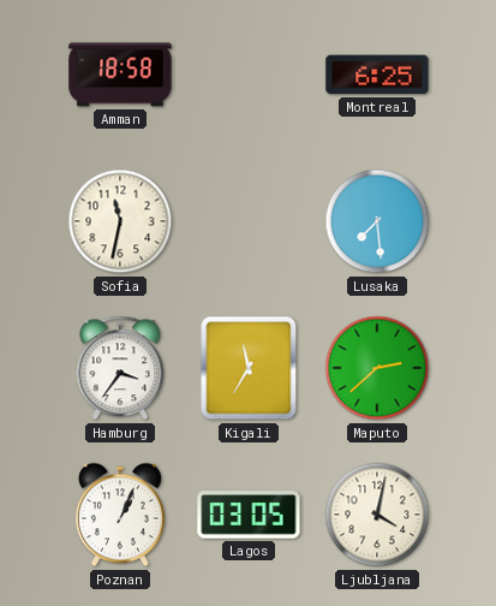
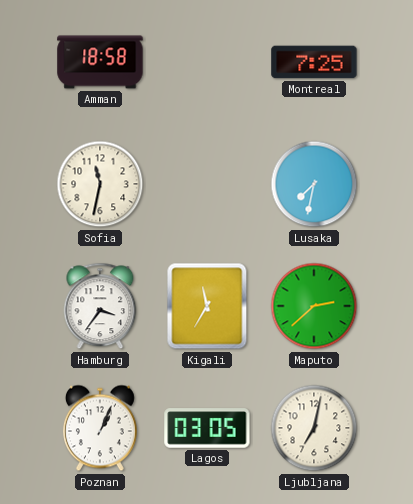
Montreal: 6:25 -> 7:25
Lusaka: 7:29 -> 7:32
Ljubljana: 4:02 -> 7:02
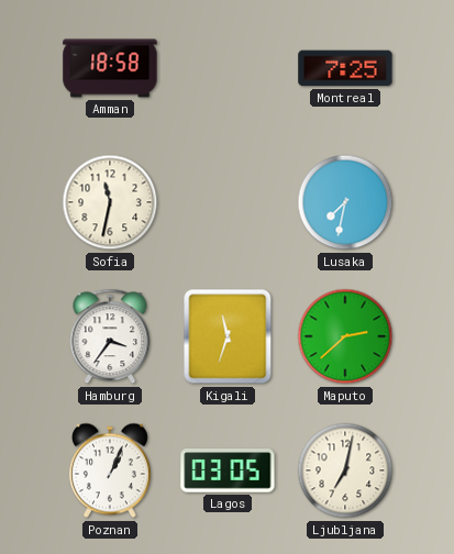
Kigali: 11:35 -> 11:33
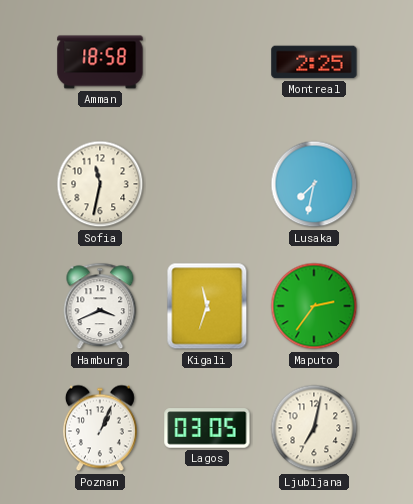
Montreal: 7:25 -> 2:25
Hamburg: 3:36 -> 3:41
Maputo: 2:38 -> 2:36
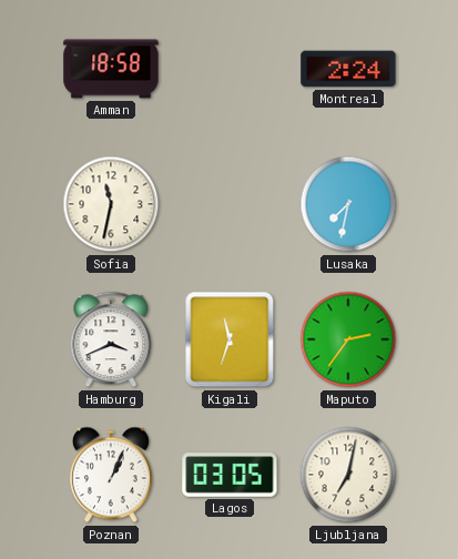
Montreal: 2:25 -> 2:24
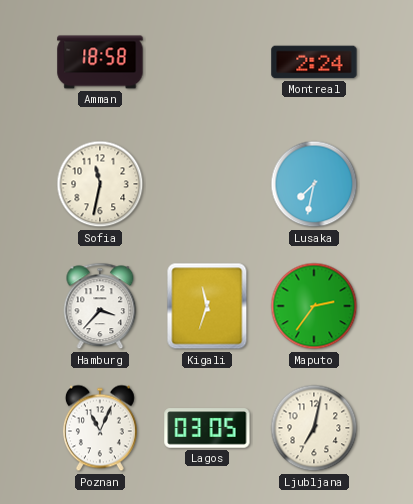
Hamburg: 3:41 -> 3:37
Poznan: 1:04 -> 11:04
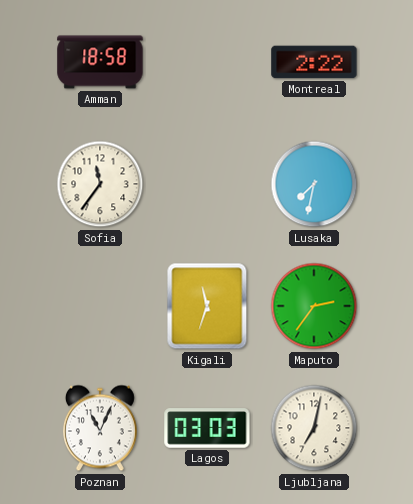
Montreal: 2:24 -> 2:22
Sofia: 11:32 -> 11:36
Hamburg: 3:37 -> none
Lagos: 03:05 -> 03:03
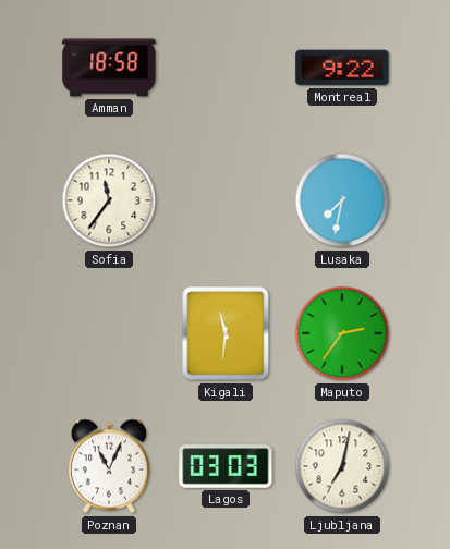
Montreal: 2:22 -> 9:22
Kigali: 11:33 -> 11:31
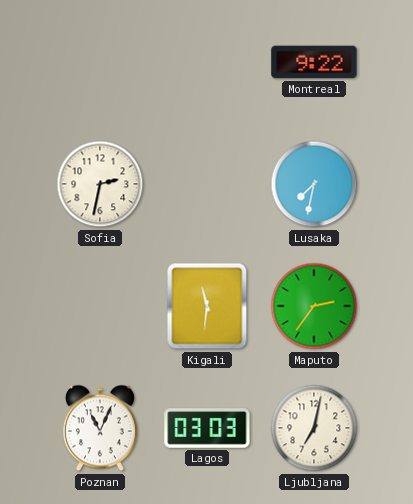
Amman: 18:58 -> none
Sofia: 11:36 -> 2:32
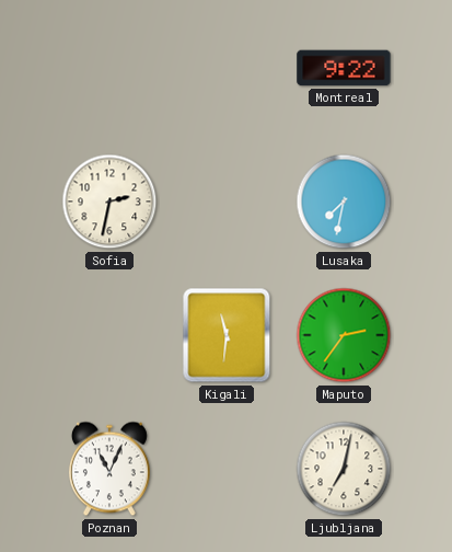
Lagos: 03:03 -> none
